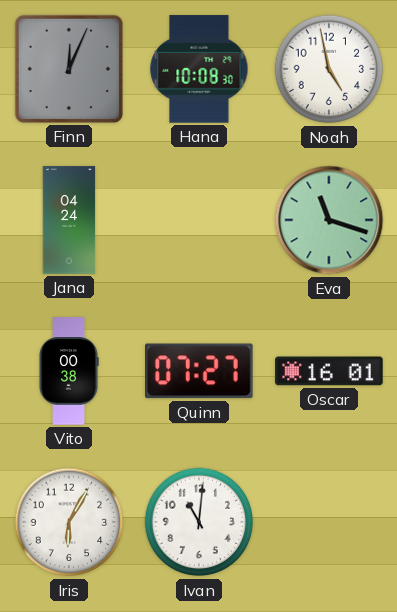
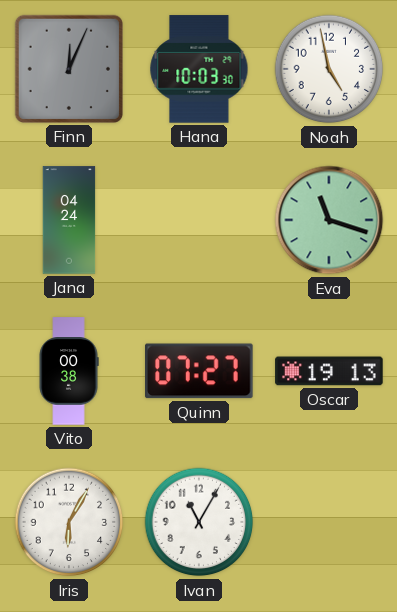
Hana: 10:08 -> 10:03
Oscar: 16:01 -> 19:13
Ivan: 11:01 -> 11:05
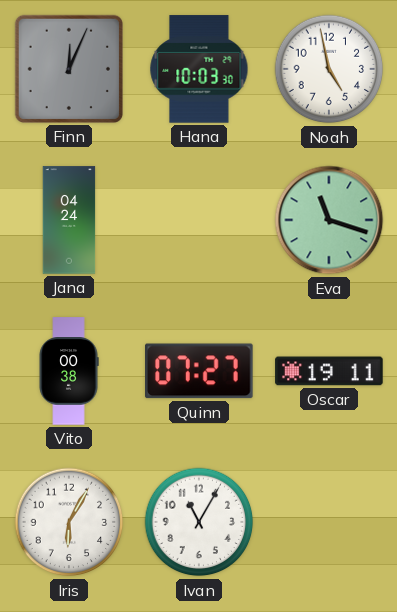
Oscar: 19:13 -> 19:11
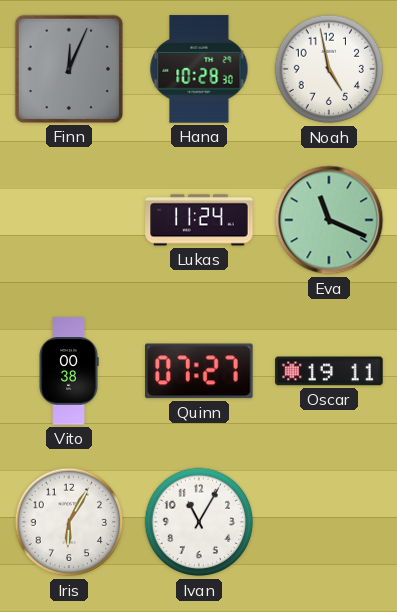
Hana: 10:03 -> 10:28
Jana: 04:24 -> none
Lukas: none -> 11:24
Eva: 11:18 -> 11:19
